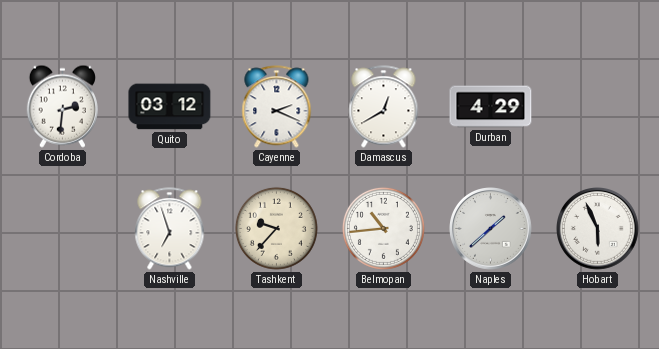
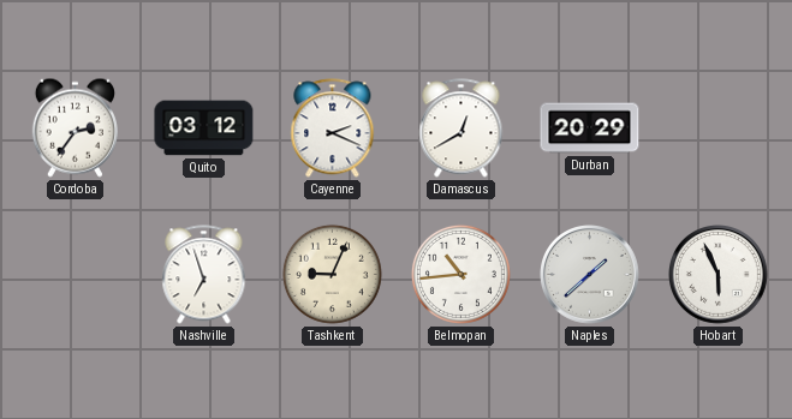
Cordoba: 2:31 -> 2:36
Durban: 4:29 -> 20:29
Tashkent: 9:37 -> 9:04
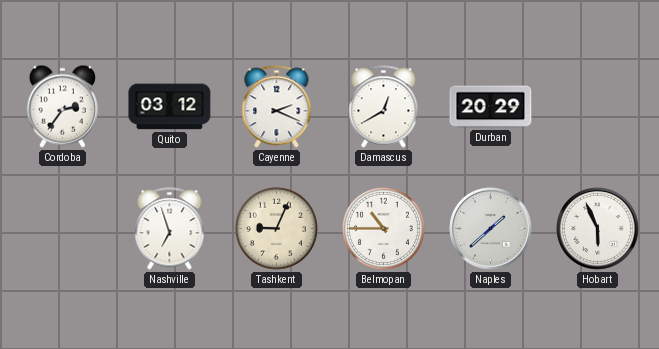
Belmopan: 10:44 -> 10:45
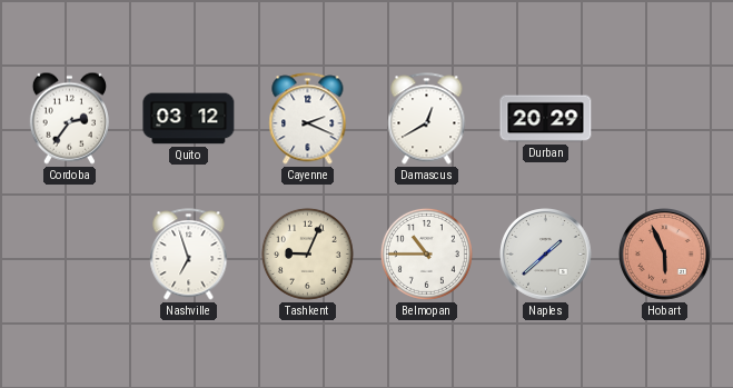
Hobart dial: white -> salmon
